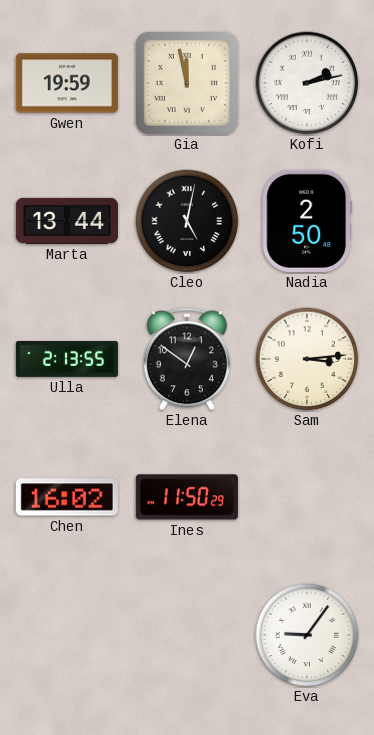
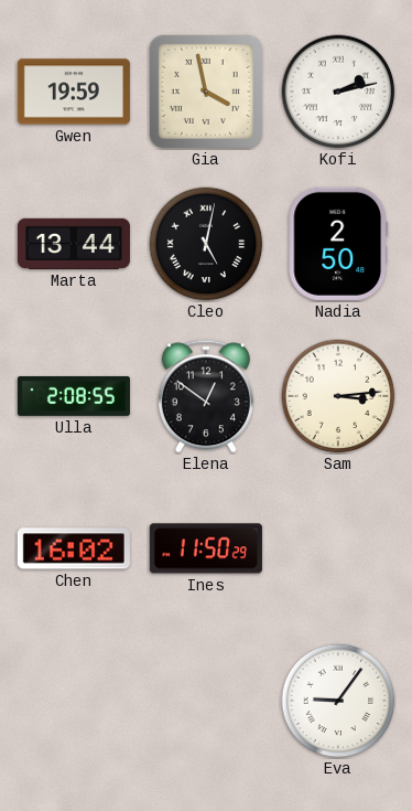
Gia: 11:58 -> 3:58
Ulla: 2:13 -> 2:08
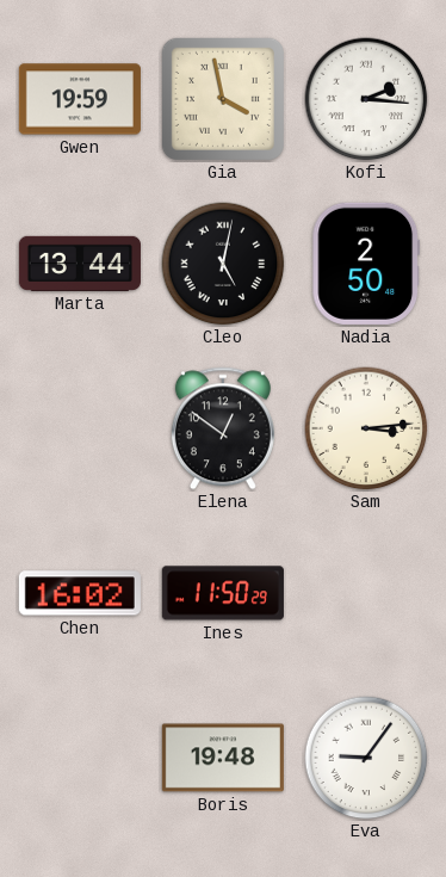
Kofi: 2:13 -> 2:16
Ulla: 2:08 -> none
Boris: none -> 19:48
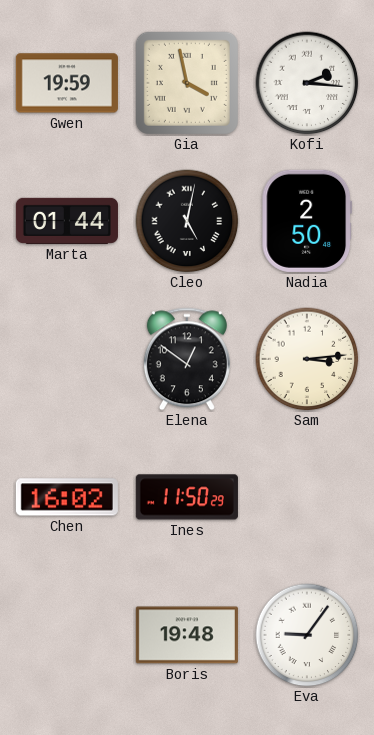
Marta: 13:44 -> 01:44
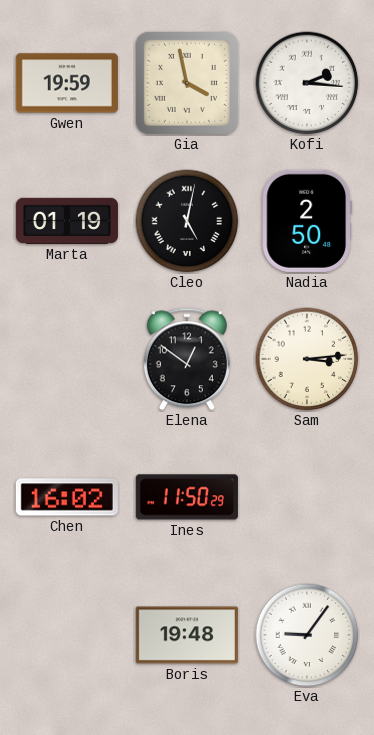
Marta: 01:44 -> 01:19
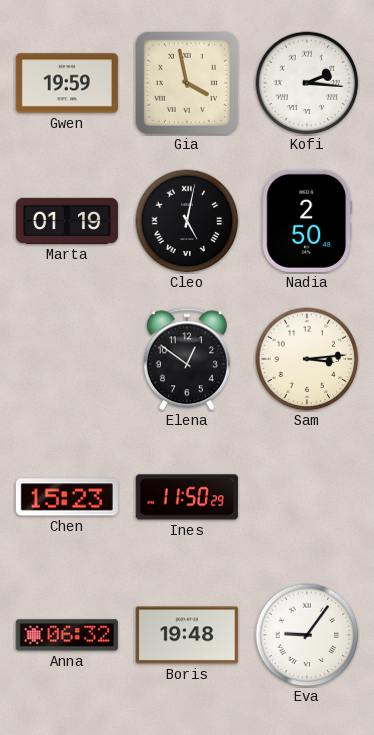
Chen: 16:02 -> 15:23
Anna: none -> 06:32
